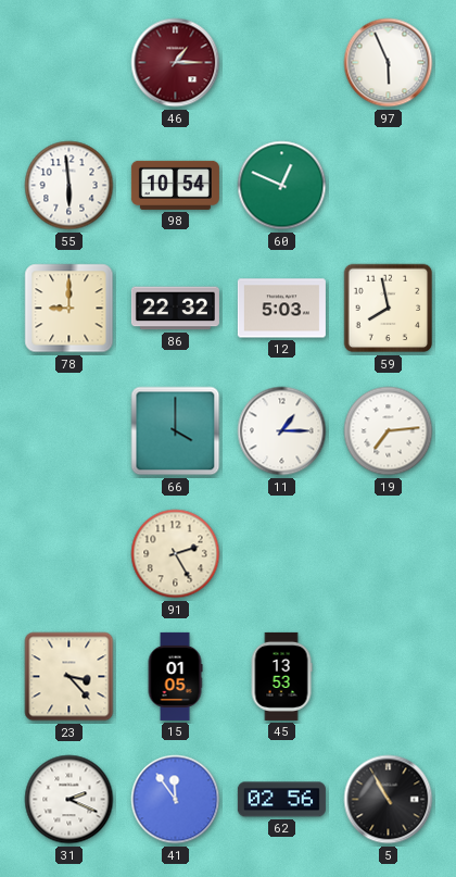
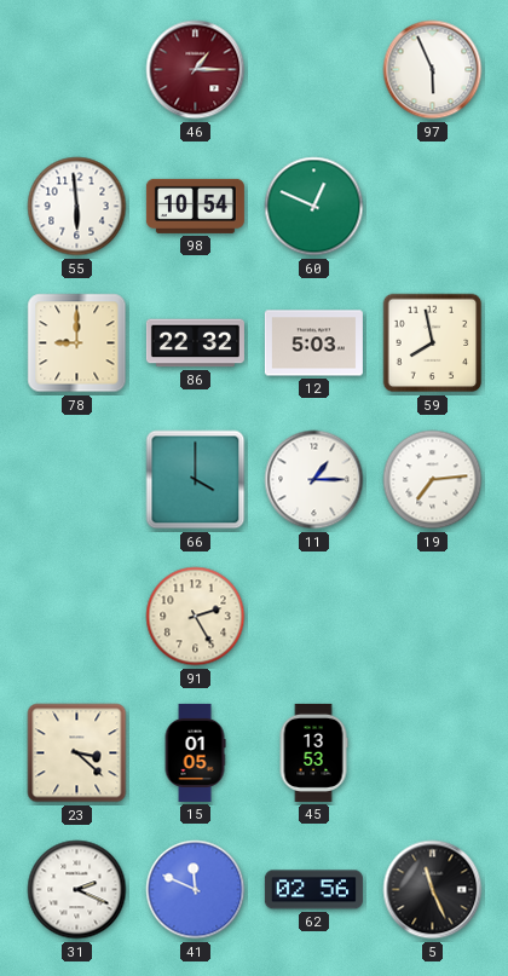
23: 3:23 -> 3:22
41: 11:54 -> 11:49
5: 10:55 -> 11:26
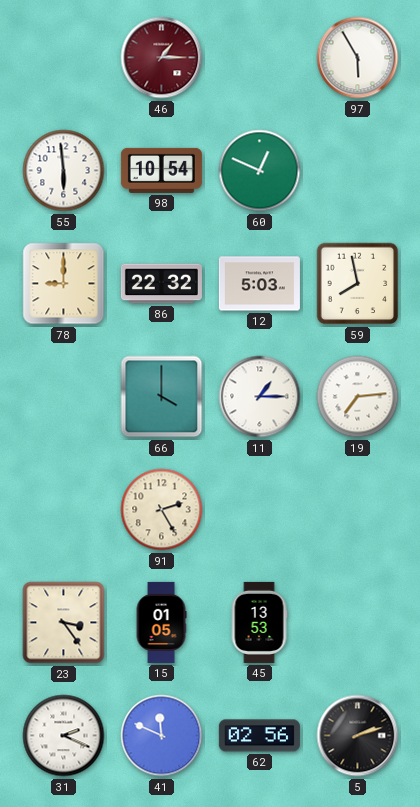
97: 5:56 -> 5:55
23: 3:22 -> 3:24
5: 11:26 -> 2:12
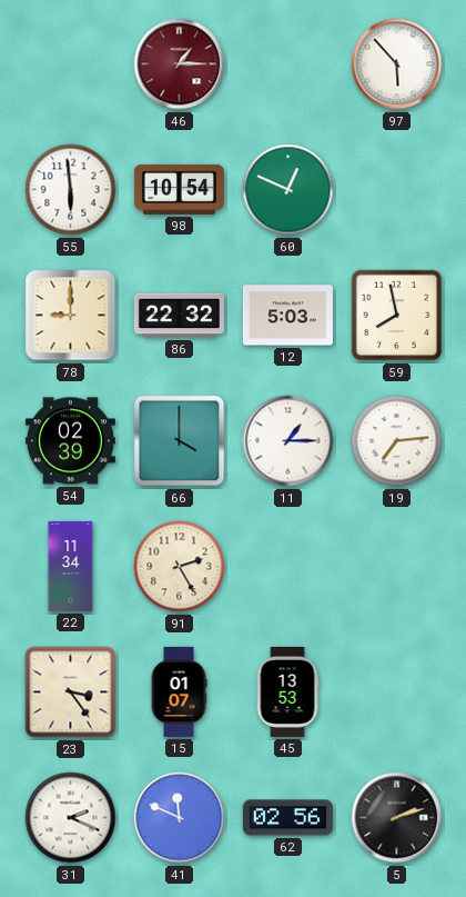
97: 5:55 -> 5:53
54: none -> 02:39
22: none -> 11:34
15: 01:05 -> 01:07
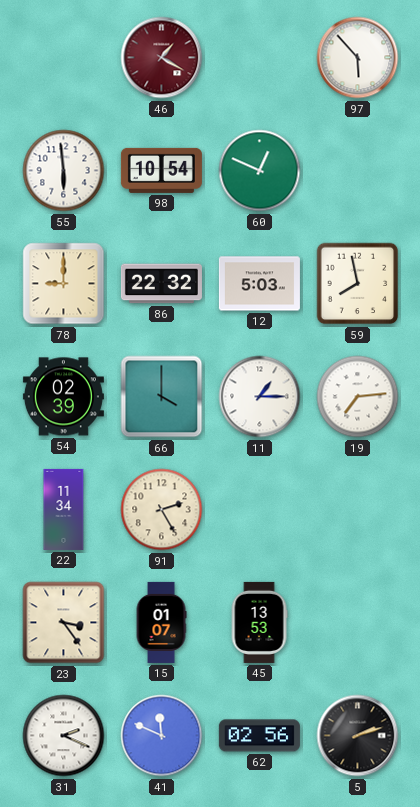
46: 1:15 -> 1:20
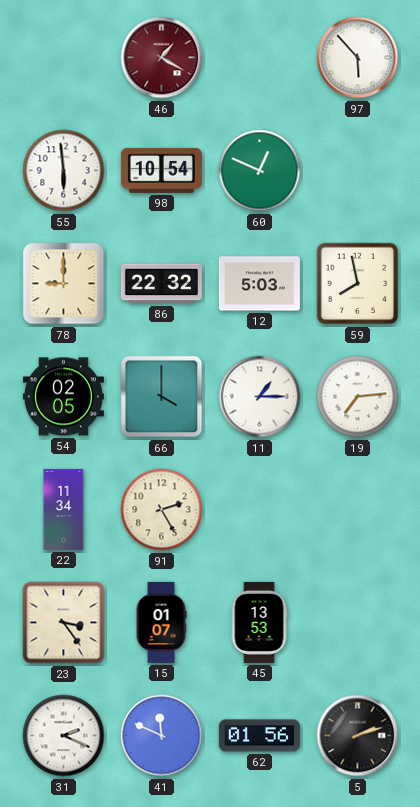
54: 02:39 -> 02:05
62: 02:56 -> 01:56
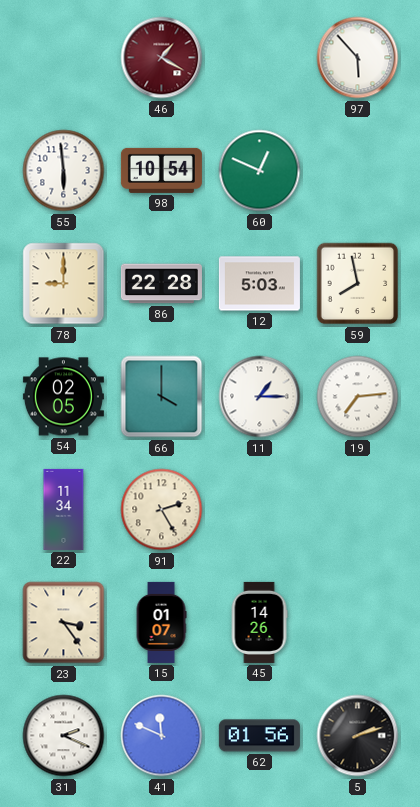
86: 22:32 -> 22:28
45: 13:53 -> 14:26
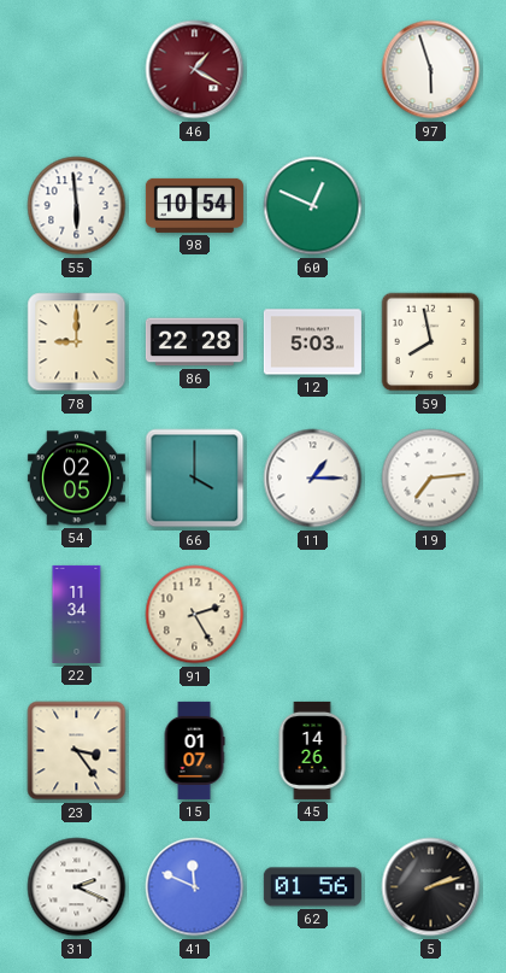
97: 5:53 -> 5:57
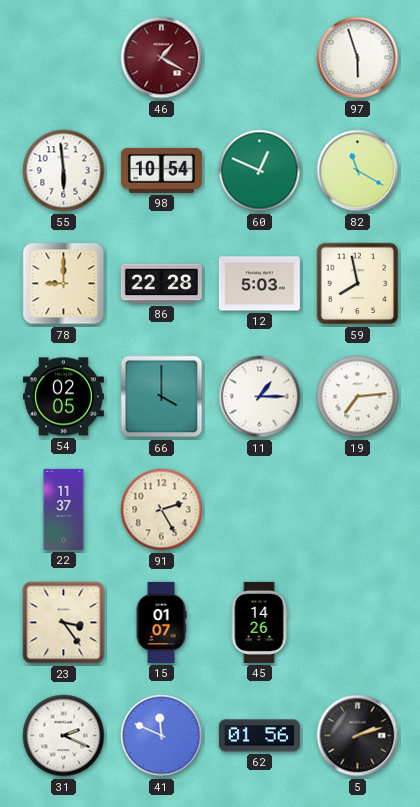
82: none -> 11:20
22: 11:34 -> 11:37
